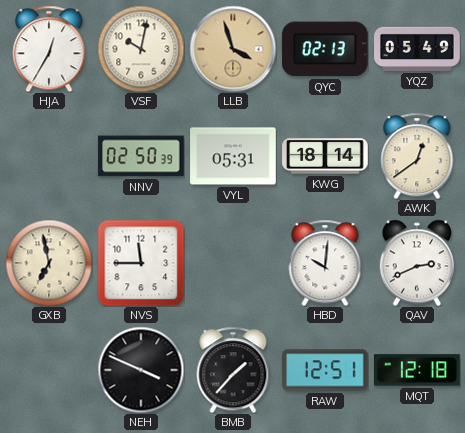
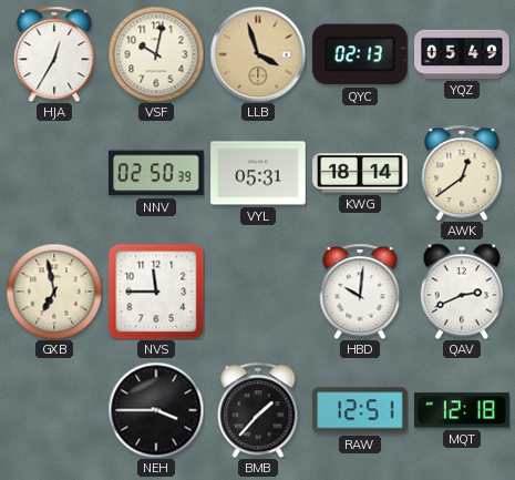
NEH: 3:49 -> 3:45
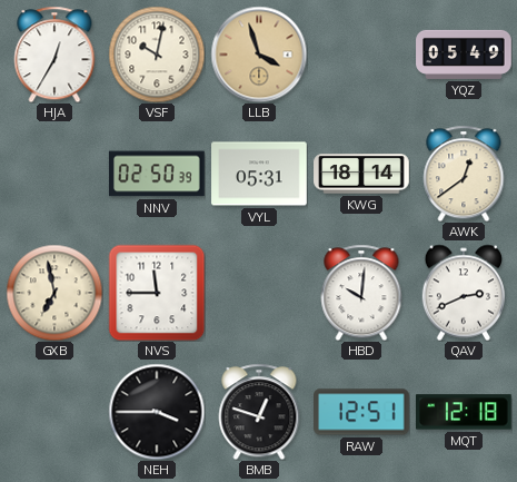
QYC: 02:13 -> none
BMB: 1:37 -> 12:48
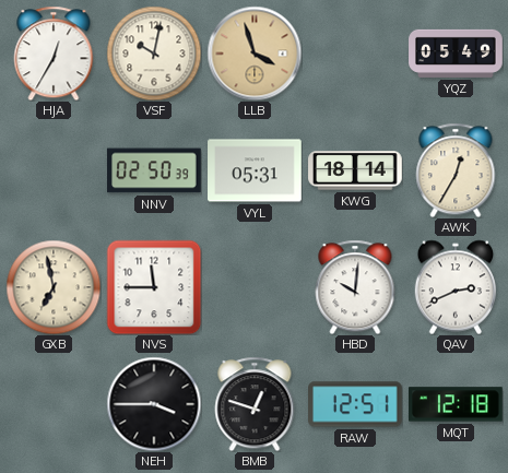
AWK: 12:39 -> 12:35
